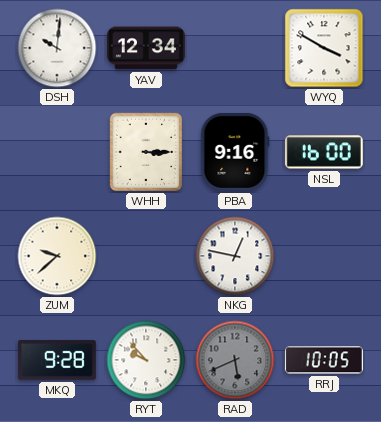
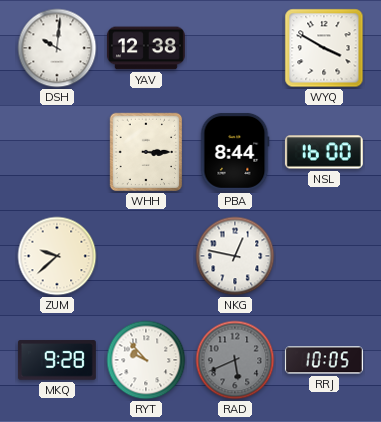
YAV: 12:34 -> 12:38
PBA: 9:16 -> 8:44
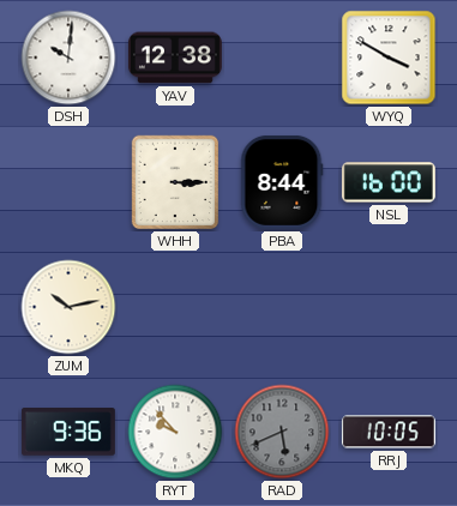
ZUM: 9:38 -> 10:13
NKG: 12:47 -> none
MKQ: 9:28 -> 9:36
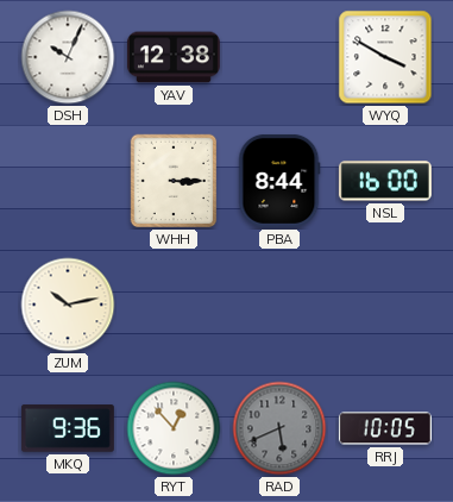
DSH: 10:01 -> 10:04
RYT: 9:53 -> 12:53
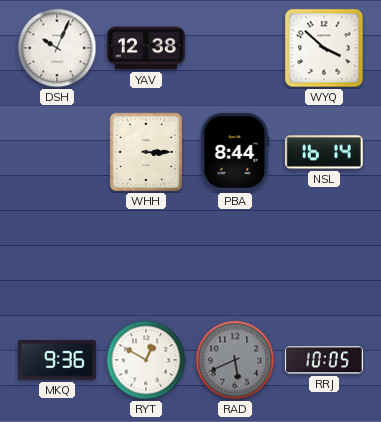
WYQ: 3:50 -> 3:52
NSL: 16:00 -> 16:14
ZUM: 10:13 -> none
RYT: 12:53 -> 12:50
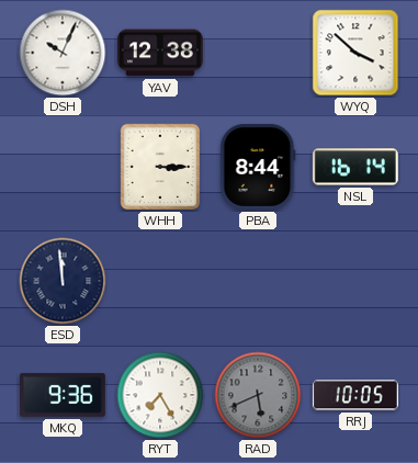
ESD: none -> 11:59
RYT: 12:50 -> 7:25
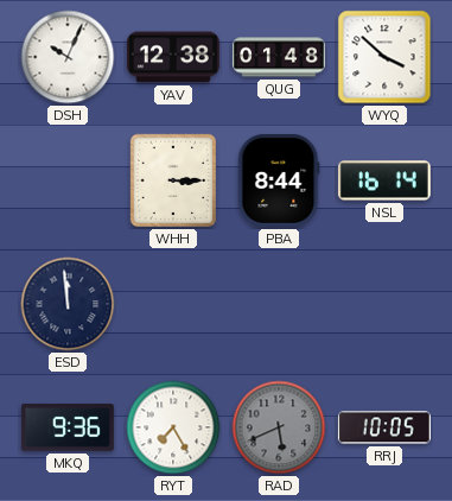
QUG: none -> 01:48
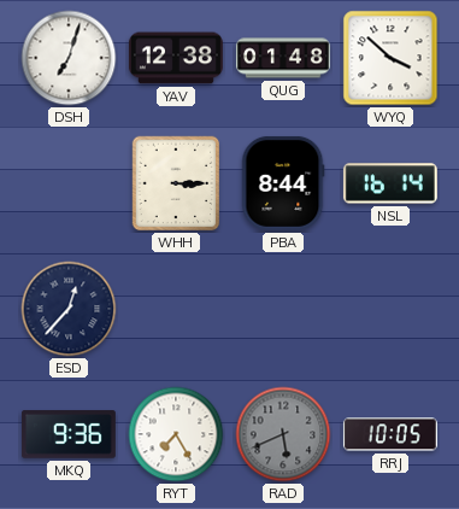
DSH: 10:04 -> 7:03
ESD: 11:59 -> 12:37
